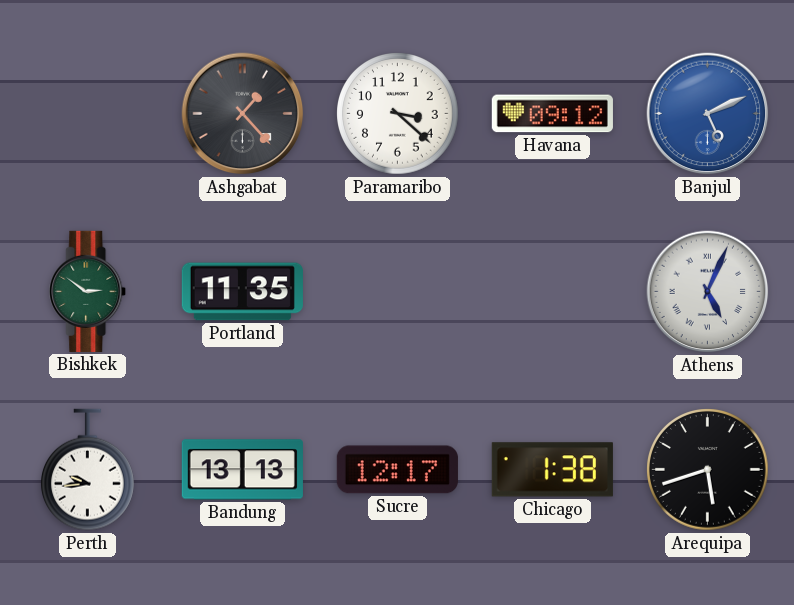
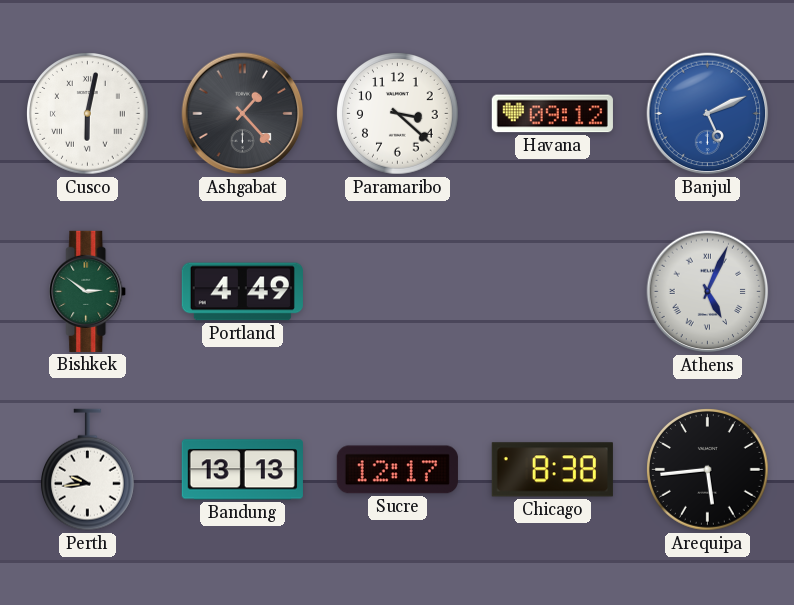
Cusco: none -> 6:02
Portland: 11:35 -> 4:49
Chicago: 1:38 -> 8:38
Arequipa: 5:42 -> 5:44
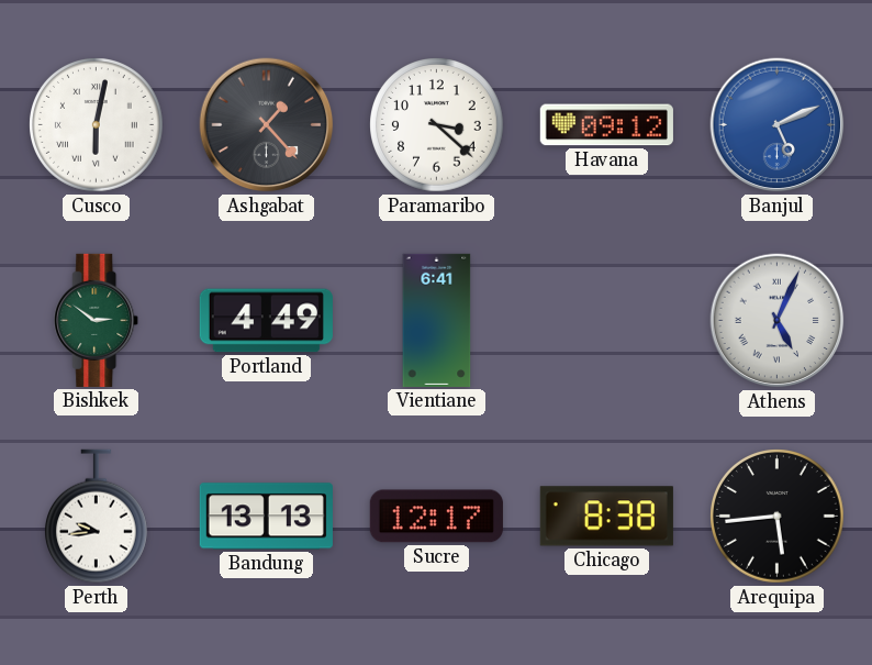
Vientiane: none -> 6:41
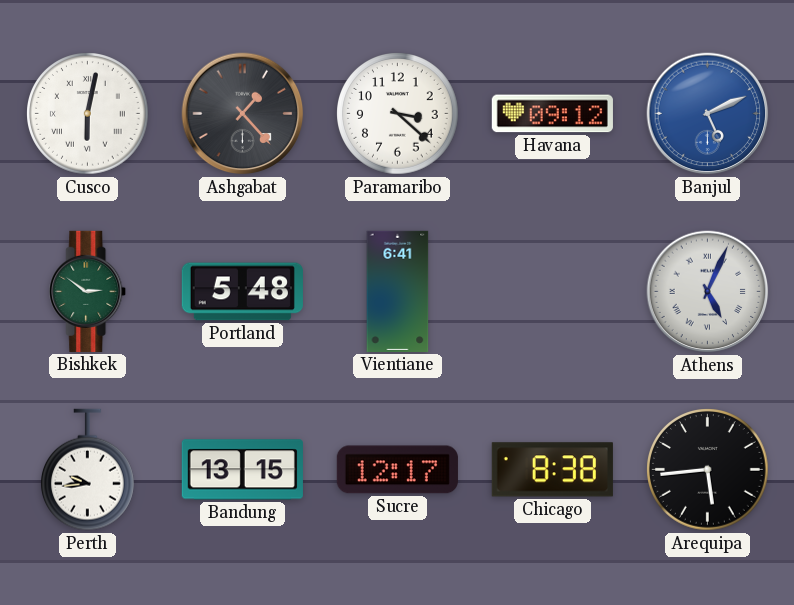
Portland: 4:49 -> 5:48
Bandung: 13:13 -> 13:15
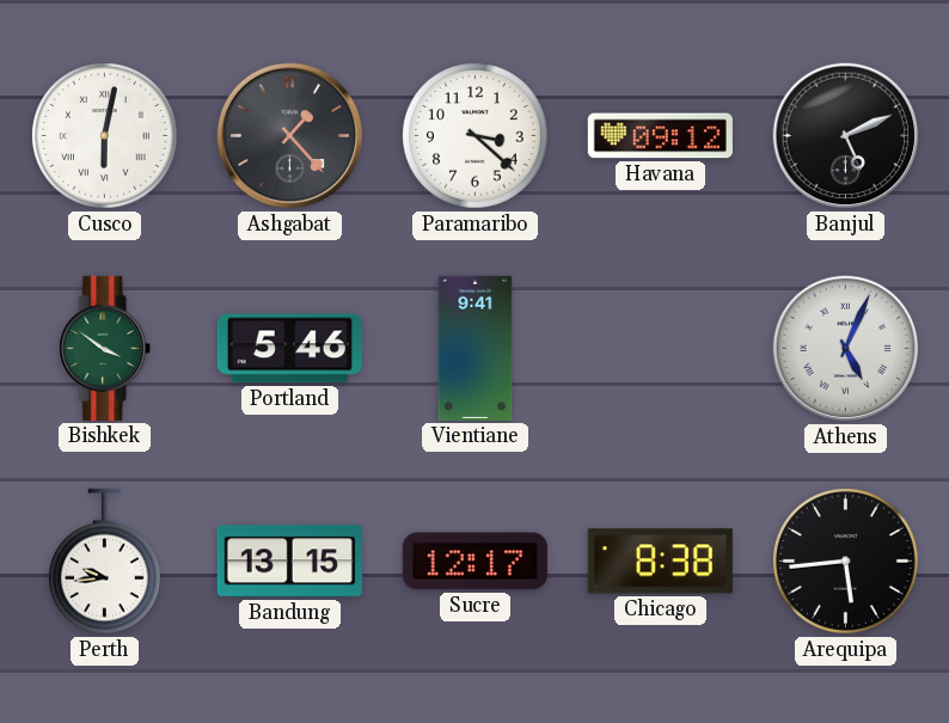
Banjul dial: blue -> black
Bishkek: 2:51 -> 3:51
Portland: 5:48 -> 5:46
Vientiane: 6:41 -> 9:41
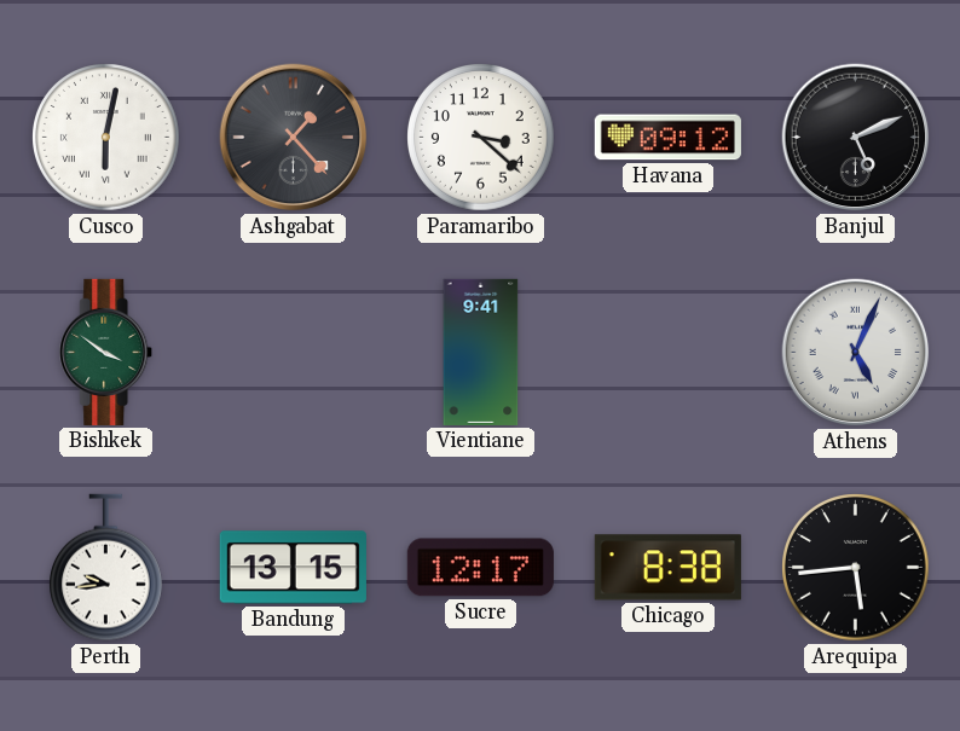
Portland: 5:46 -> none
